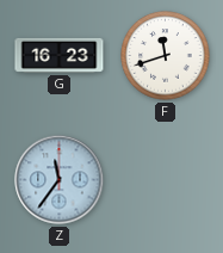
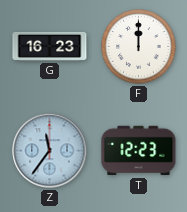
F: 11:42 -> 12:00
T: none -> 12:23
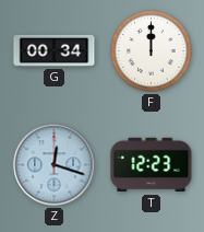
G: 16:23 -> 00:34
Z: 11:36 -> 12:18
